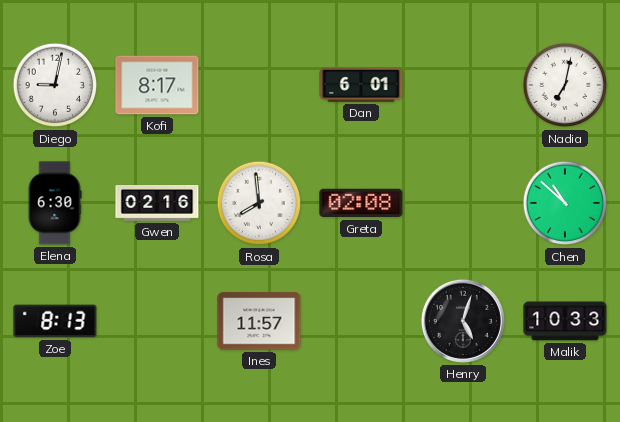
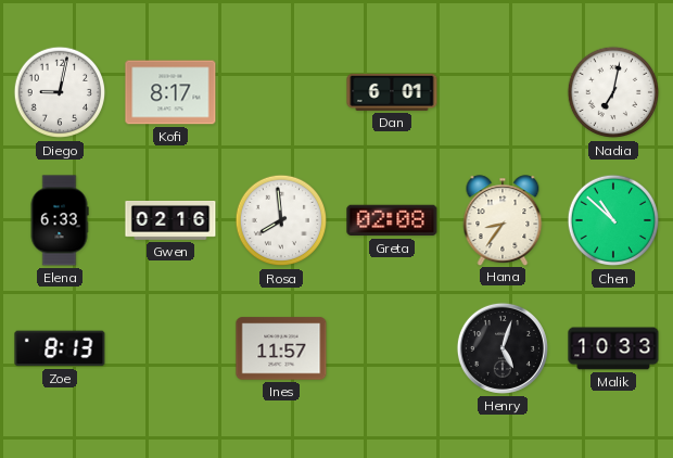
Elena: 6:30 -> 6:33
Hana: none -> 8:36
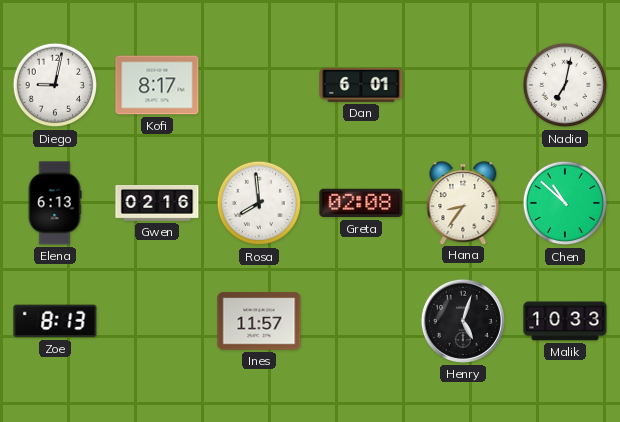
Elena: 6:33 -> 6:13
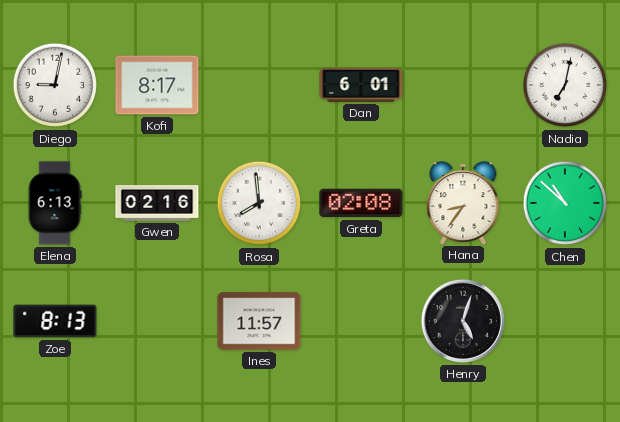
Malik: 10:33 -> none
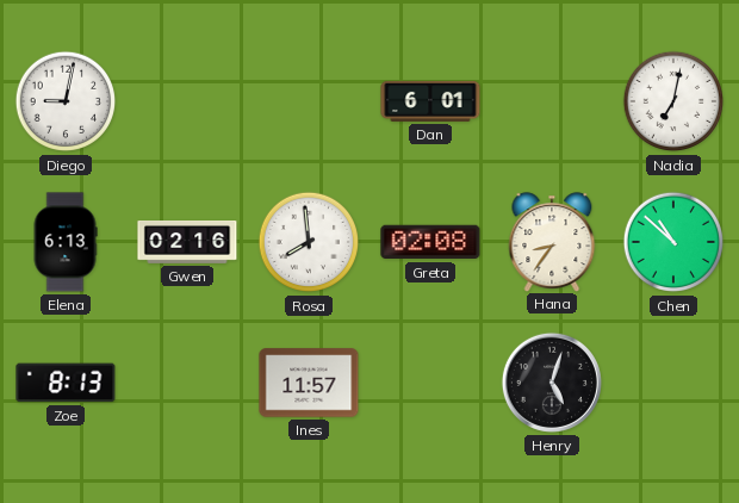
Kofi: 8:17 -> none
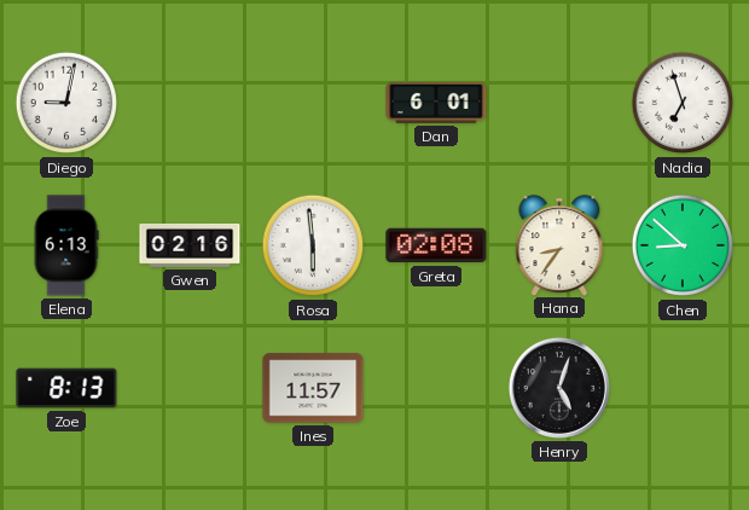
Nadia: 7:02 -> 6:57
Rosa: 7:59 -> 5:59
Chen: 10:52 -> 8:52
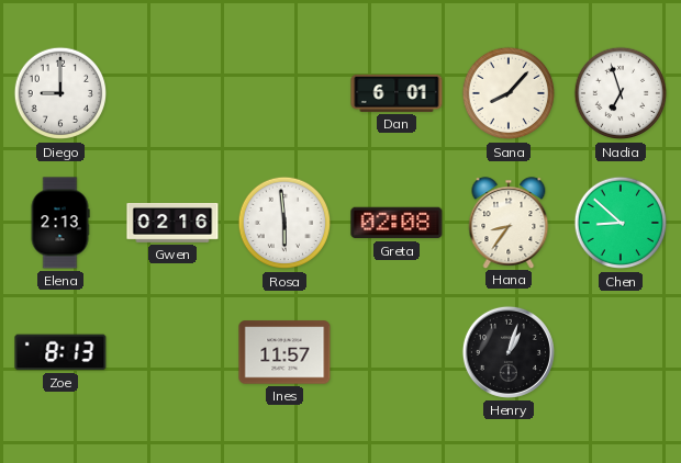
Diego: 9:02 -> 9:00
Sana: none -> 8:07
Elena: 6:13 -> 2:13
Henry: 5:03 -> 1:03
